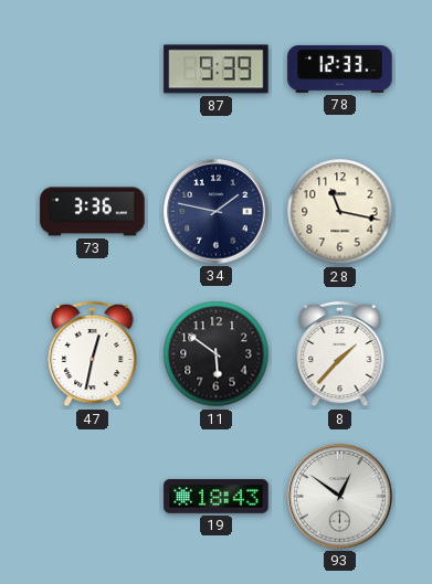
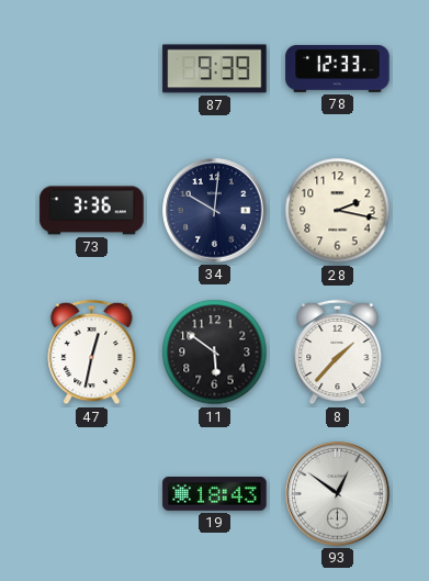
34: 1:47 -> 10:01
28: 11:17 -> 2:17
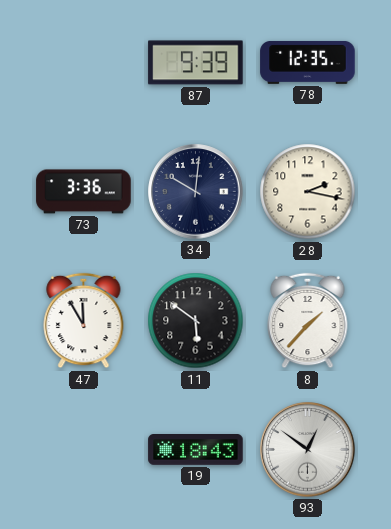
78: 12:33 -> 12:35
47: 12:32 -> 11:55
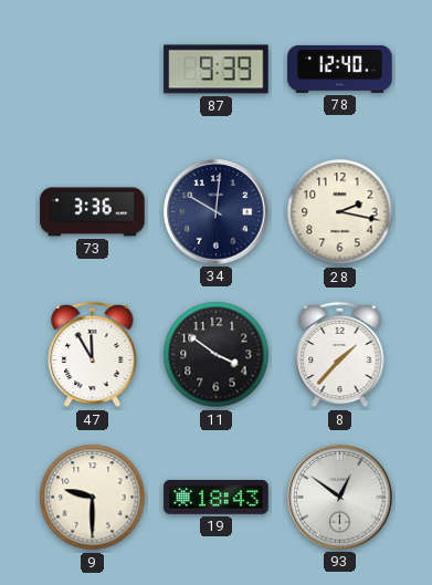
78: 12:35 -> 12:40
11: 5:51 -> 3:51
9: none -> 9:30
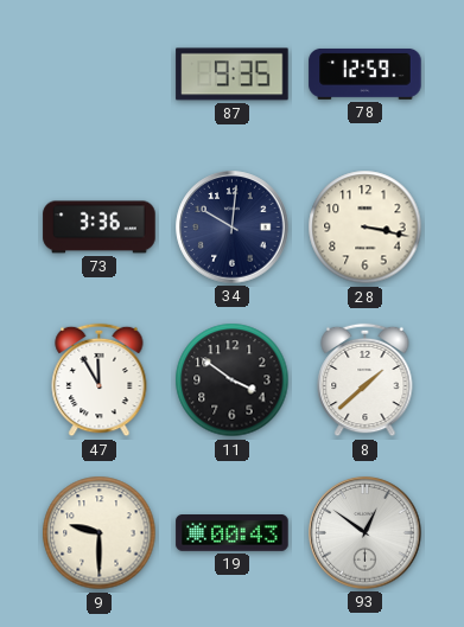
87: 9:39 -> 9:35
78: 12:40 -> 12:59
28: 2:17 -> 3:17
8: 1:37 -> 1:38
19: 18:43 -> 00:43
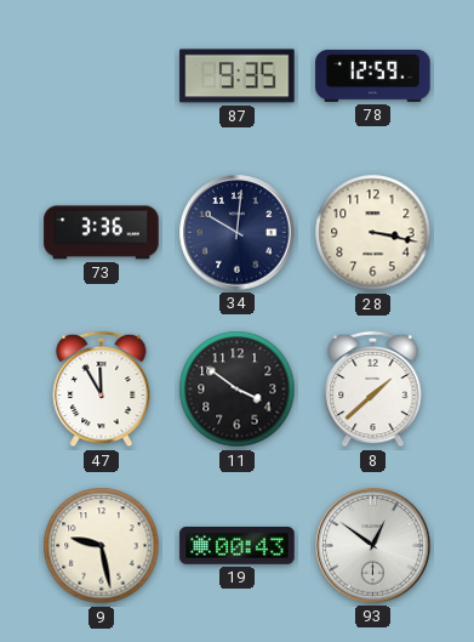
9: 9:30 -> 9:28
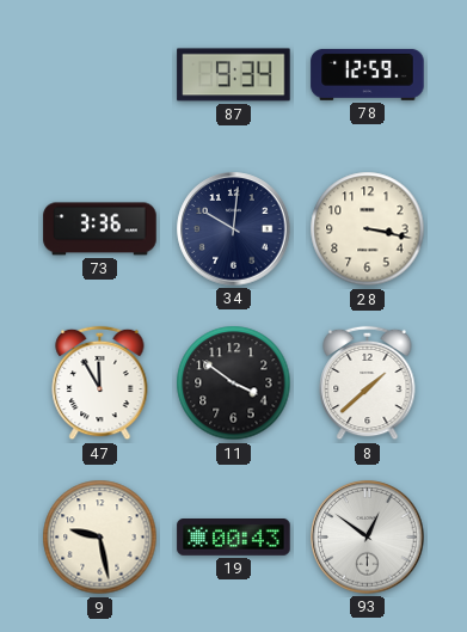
87: 9:35 -> 9:34
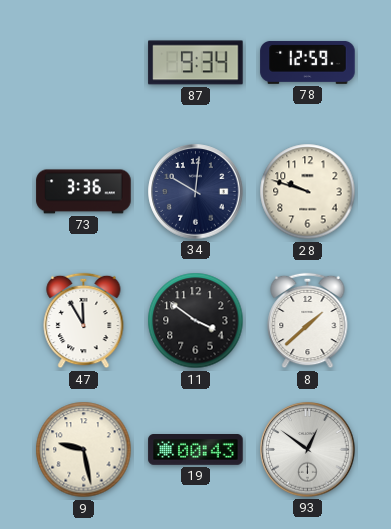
28: 3:17 -> 9:48
